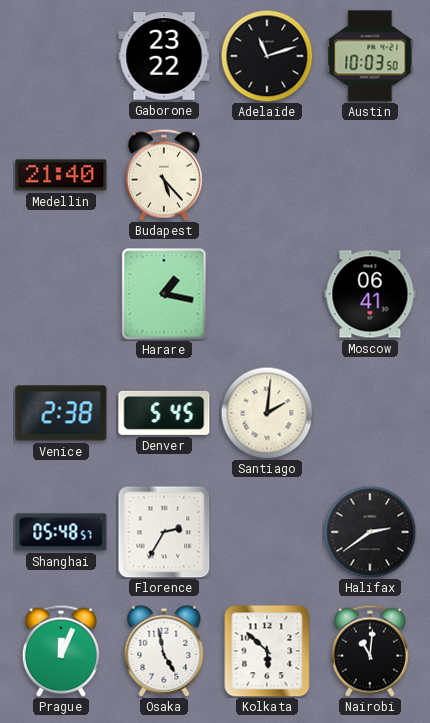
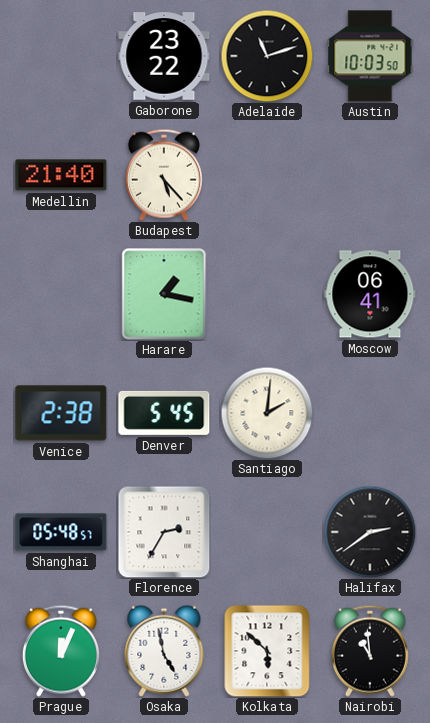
Nairobi: 11:01 -> 10:59
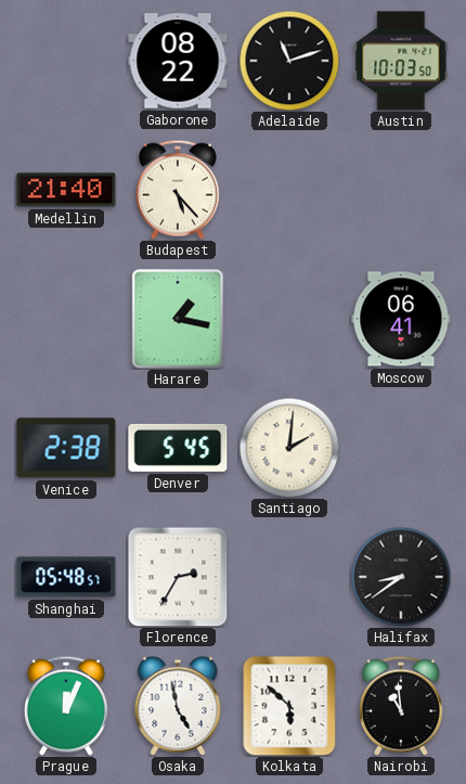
Gaborone: 23:22 -> 08:22
Halifax: 2:39 -> 8:39
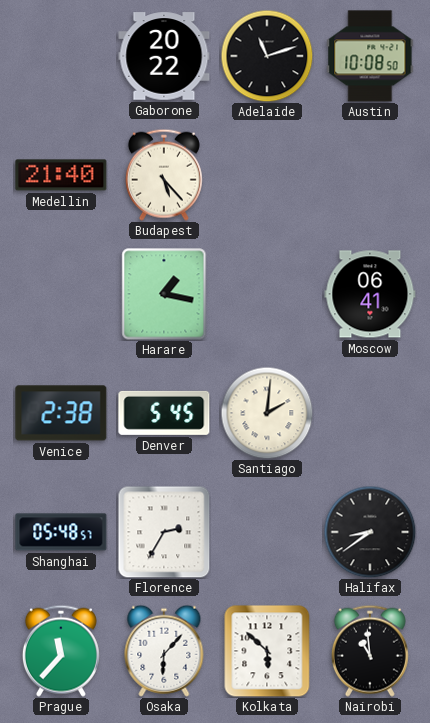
Gaborone: 08:22 -> 20:22
Austin: 10:03 -> 10:08
Prague: 12:04 -> 11:37
Osaka: 4:58 -> 6:07
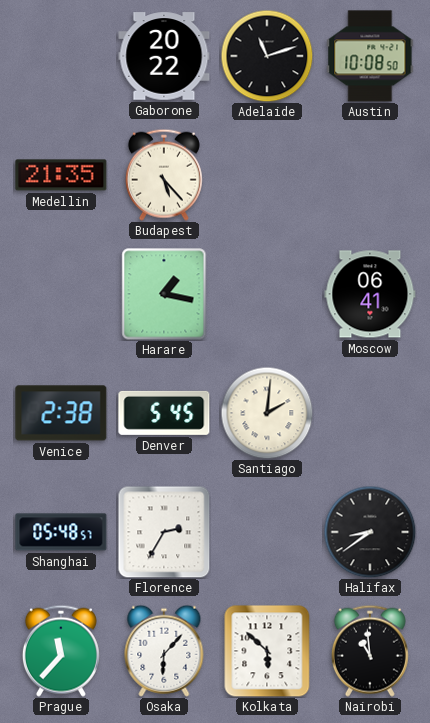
Medellin: 21:40 -> 21:35
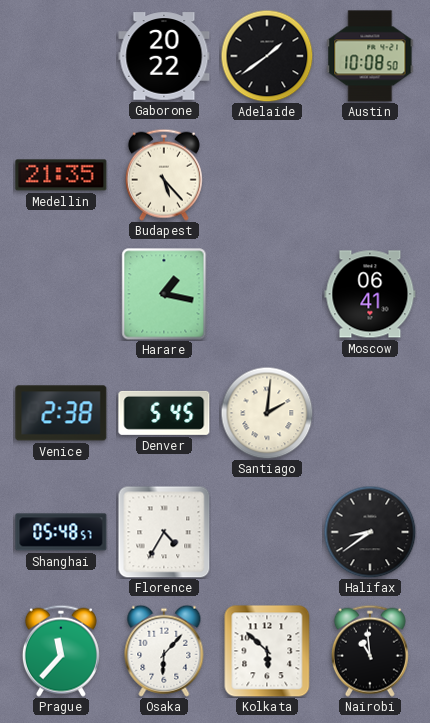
Adelaide: 11:12 -> 1:39
Florence: 2:35 -> 4:35
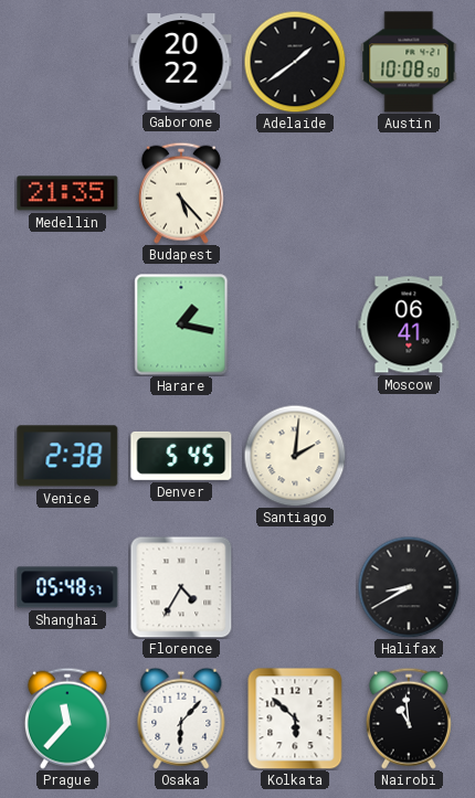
Halifax: 8:39 -> 8:40
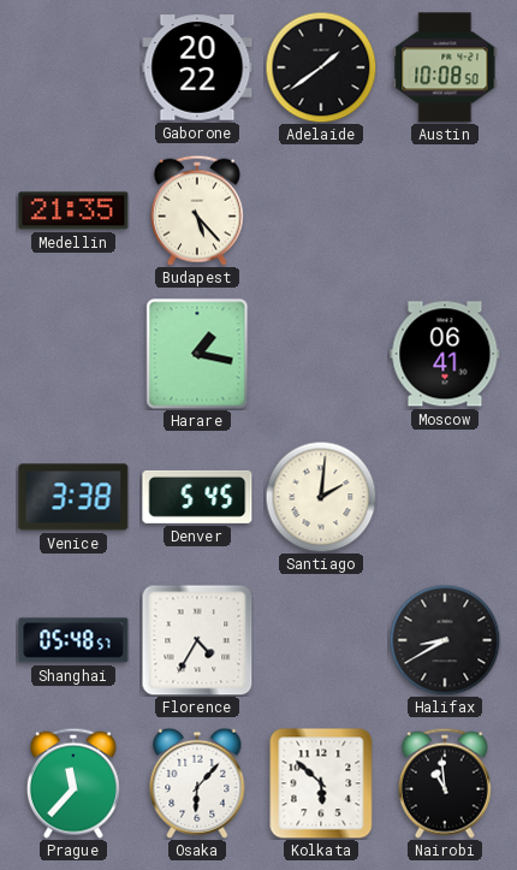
Venice: 2:38 -> 3:38
